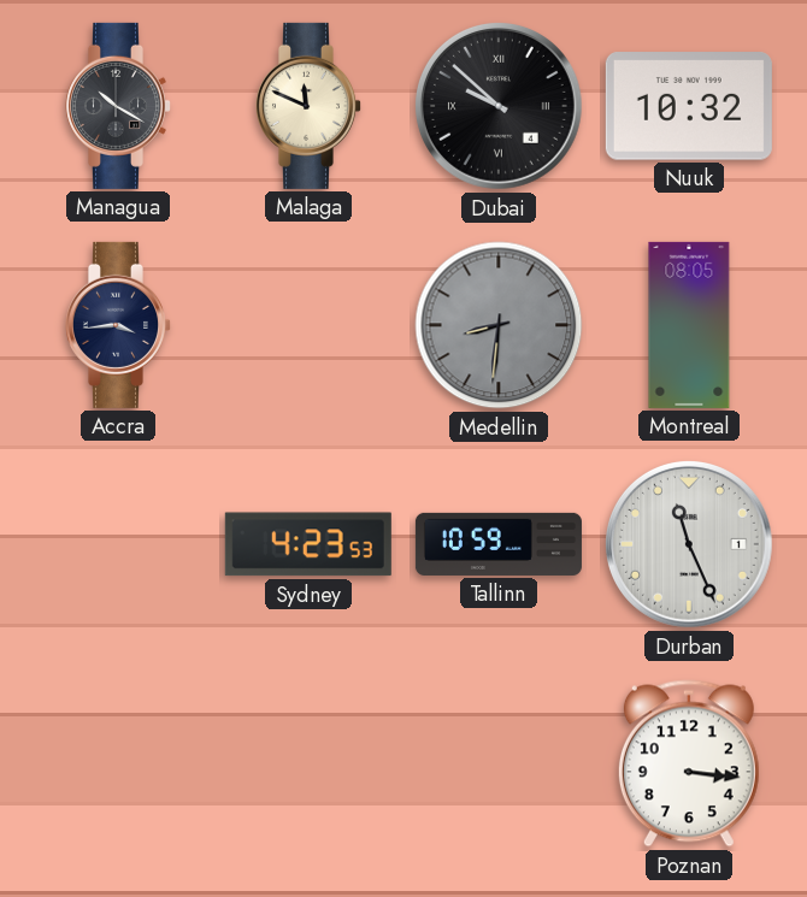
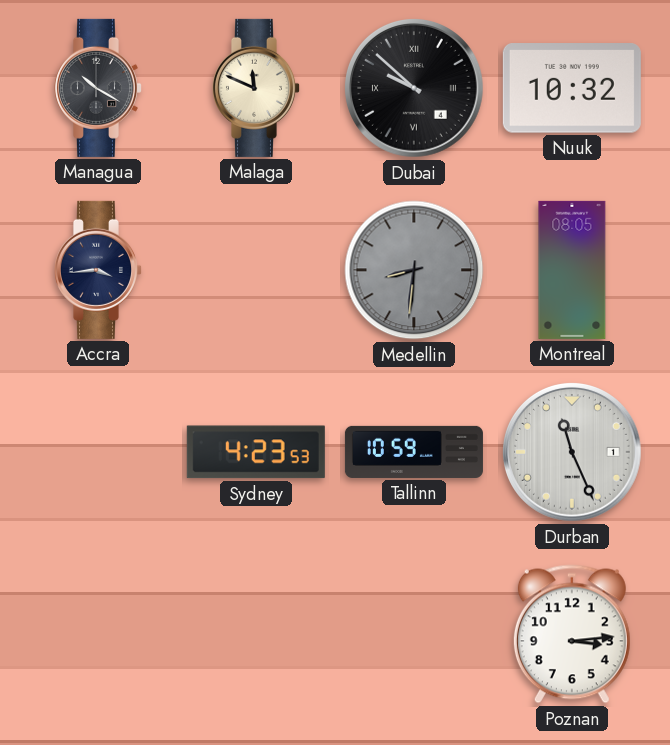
Poznan: 3:16 -> 3:14
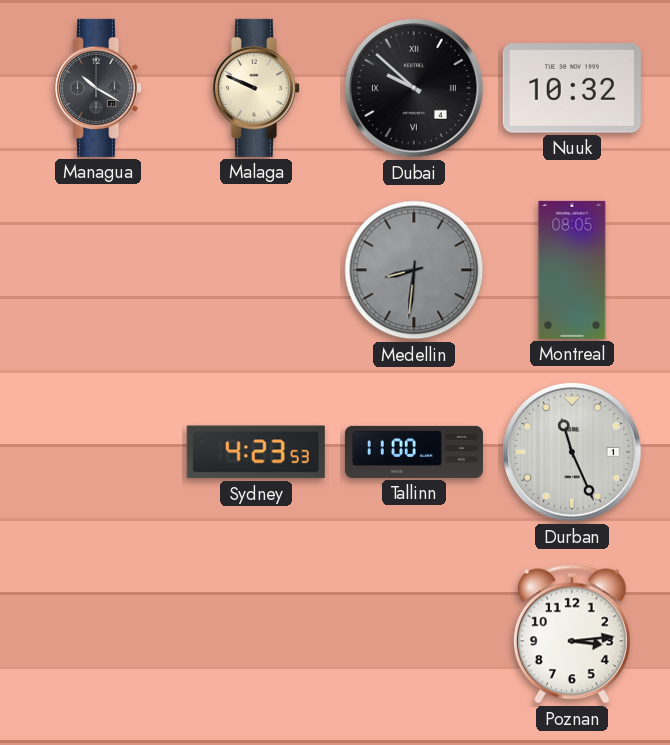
Malaga: 11:49 -> 9:49
Accra: 3:44 -> none
Tallinn: 10:59 -> 11:00
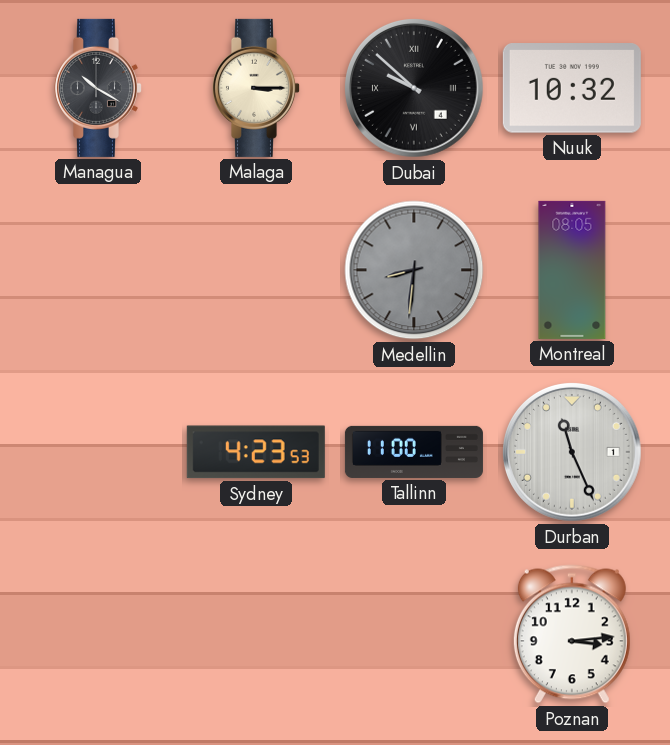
Malaga: 9:49 -> 3:15
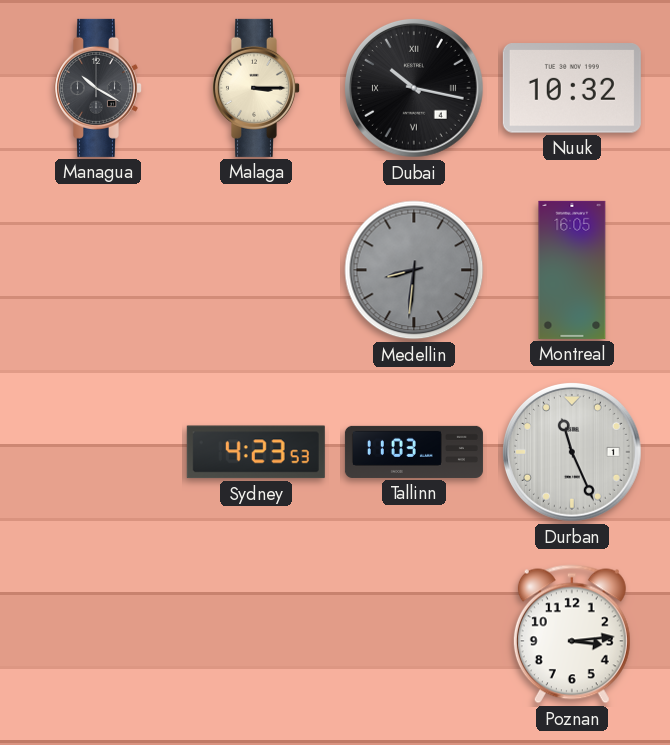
Dubai: 9:52 -> 10:17
Montreal: 08:05 -> 16:05
Tallinn: 11:00 -> 11:03
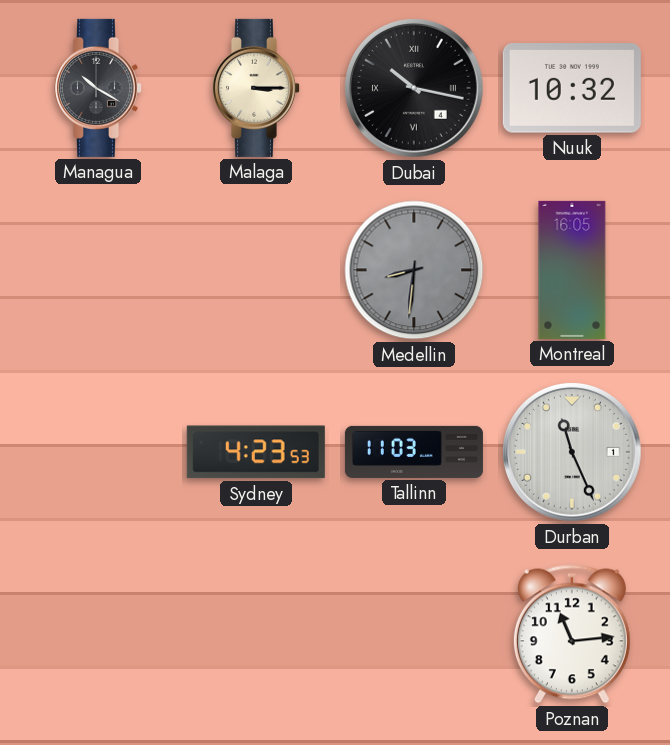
Poznan: 3:14 -> 11:14
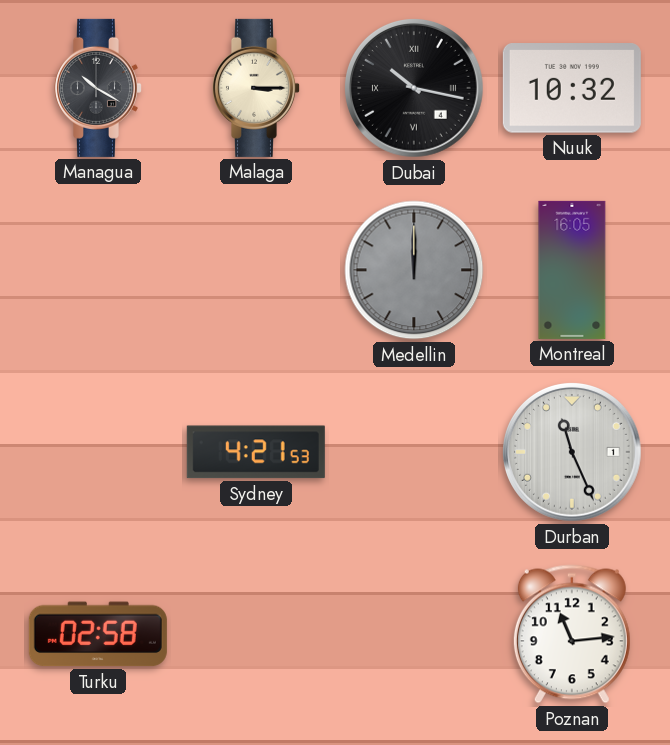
Medellin: 8:31 -> 12:00
Sydney: 4:23 -> 4:21
Tallinn: 11:03 -> none
Turku: none -> 02:58
